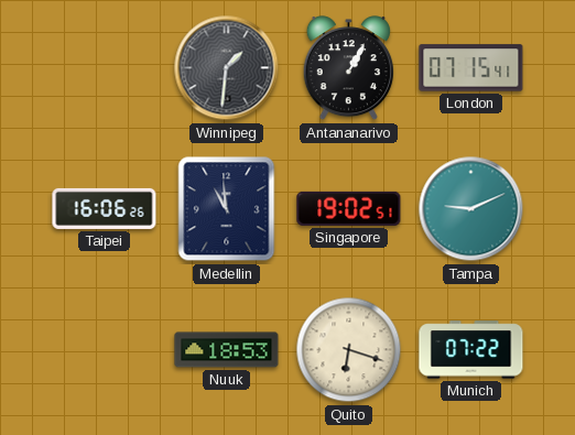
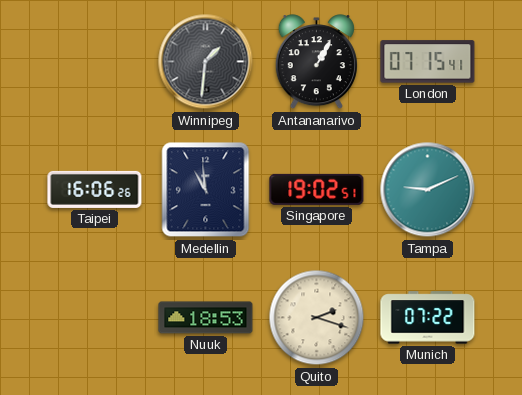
Quito: 6:18 -> 2:18
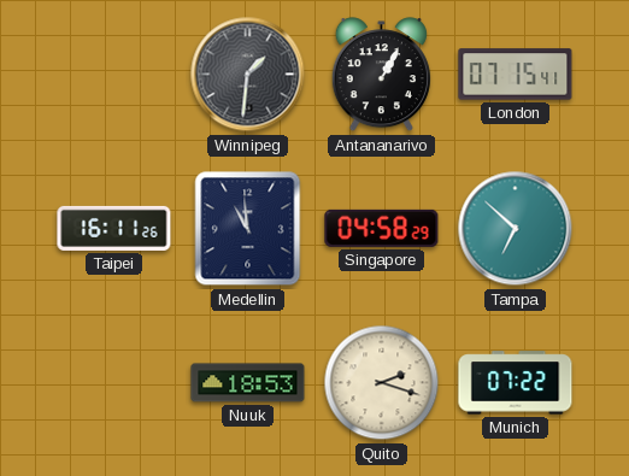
Taipei: 16:06 -> 16:11
Singapore: 19:02 -> 04:58
Tampa: 9:11 -> 6:52
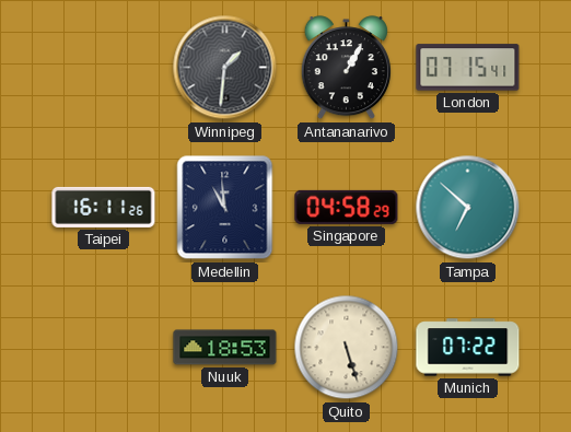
Quito: 2:18 -> 5:27
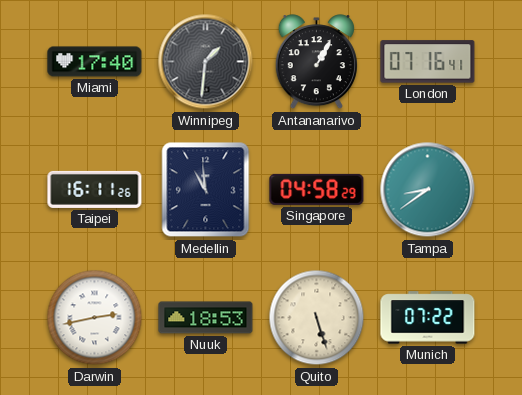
Miami: none -> 17:40
London: 07:15 -> 07:16
Tampa: 6:52 -> 8:39
Darwin: none -> 2:43
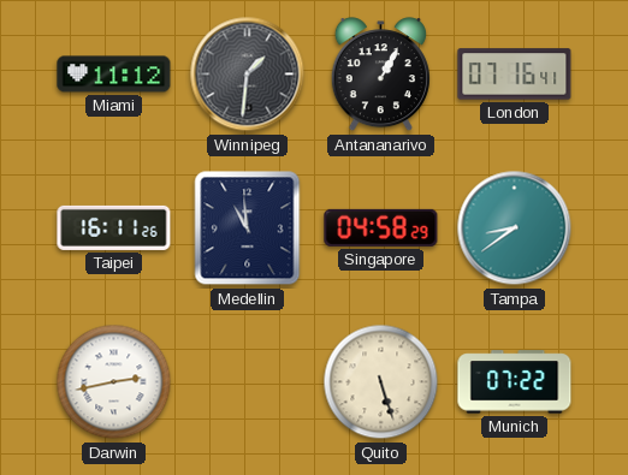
Miami: 17:40 -> 11:12
Nuuk: 18:53 -> none
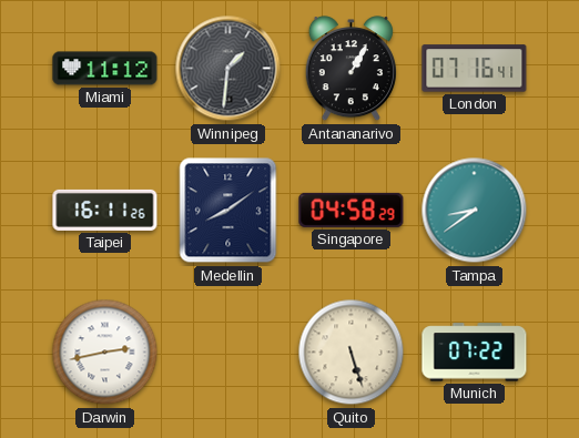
Medellin: 10:59 -> 8:09
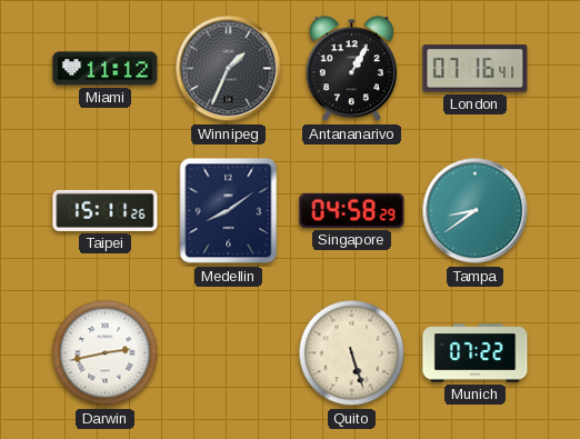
Winnipeg: 1:31 -> 1:34
Taipei: 16:11 -> 15:11
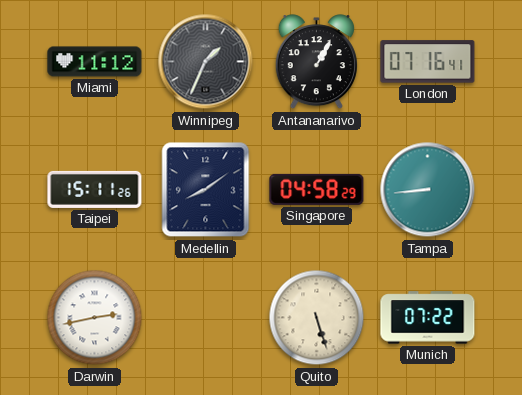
Tampa: 8:39 -> 8:44
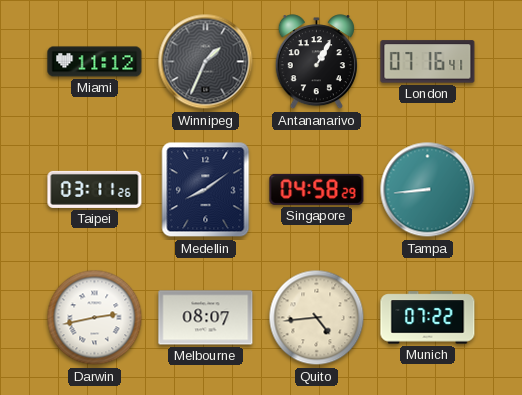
Taipei: 15:11 -> 03:11
Melbourne: none -> 08:07
Quito: 5:27 -> 4:44
